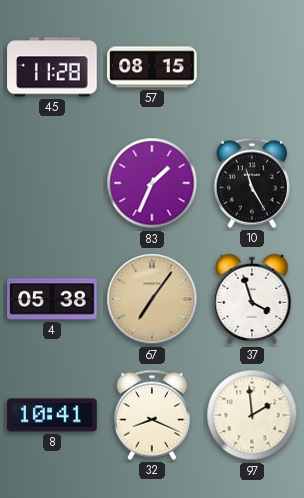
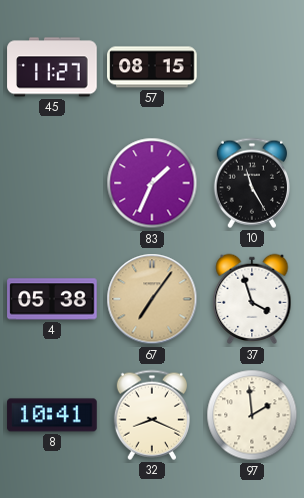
45: 11:28 -> 11:27
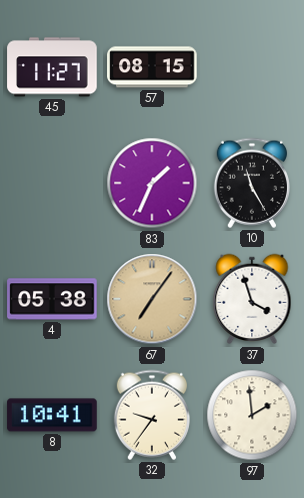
32: 8:19 -> 9:36
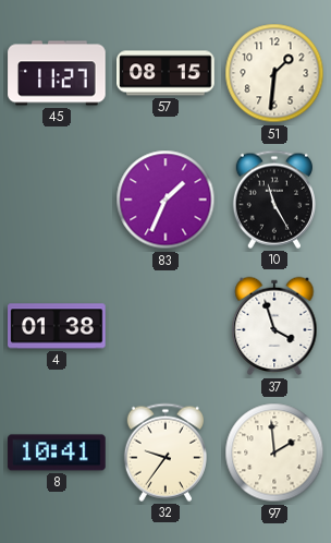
51: none -> 1:31
4: 05:38 -> 01:38
67: 7:06 -> none
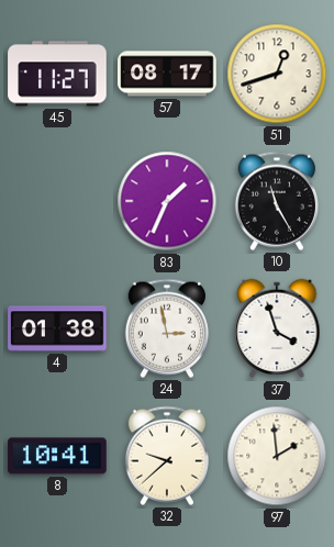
57: 08:15 -> 08:17
51: 1:31 -> 12:42
24: none -> 2:58
32: 9:36 -> 9:38
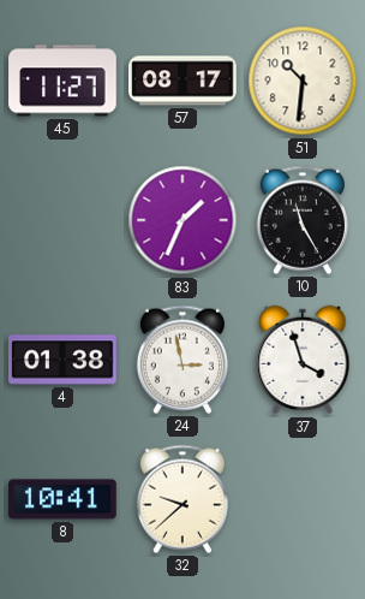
51: 12:42 -> 10:31
97: 1:59 -> none
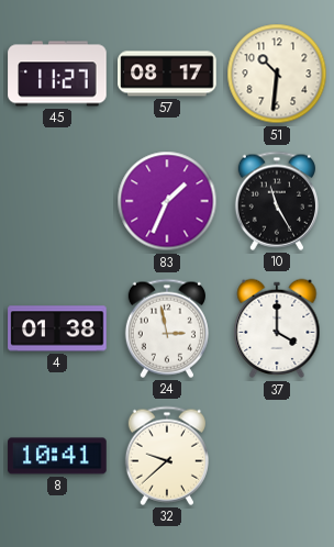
37: 3:57 -> 4:00
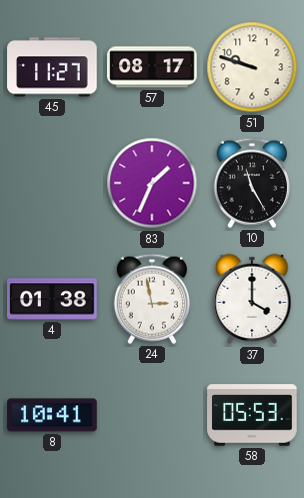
51: 10:31 -> 9:48
32: 9:38 -> none
58: none -> 05:53
